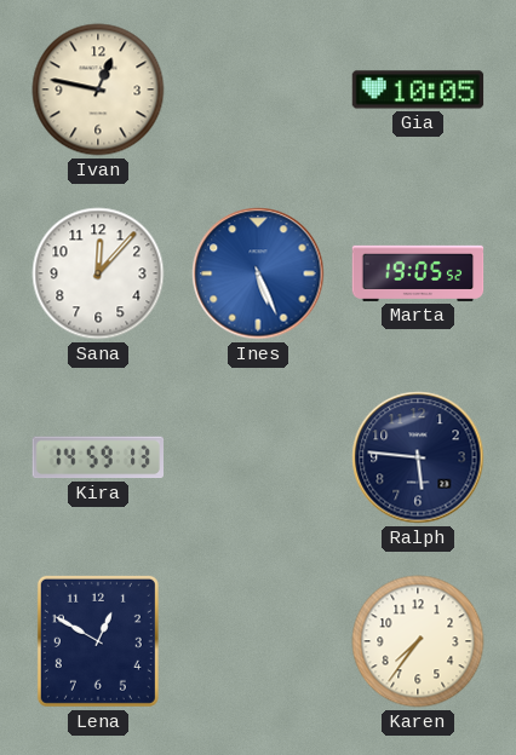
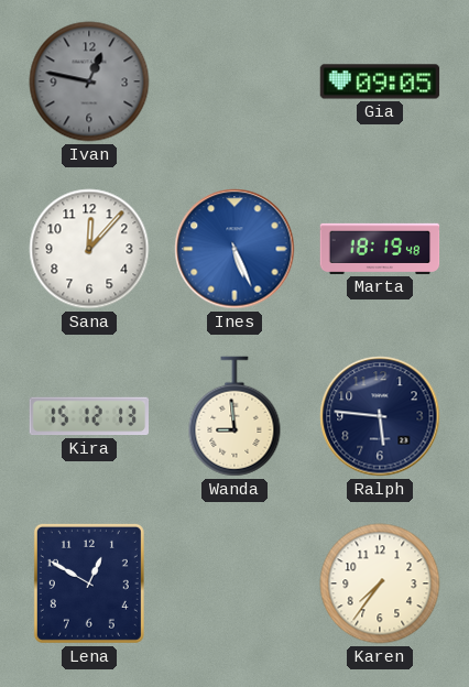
Ivan dial: cream -> grey
Gia: 10:05 -> 09:05
Marta: 19:05 -> 18:19
Kira: 14:59 -> 15:12
Wanda: none -> 8:59
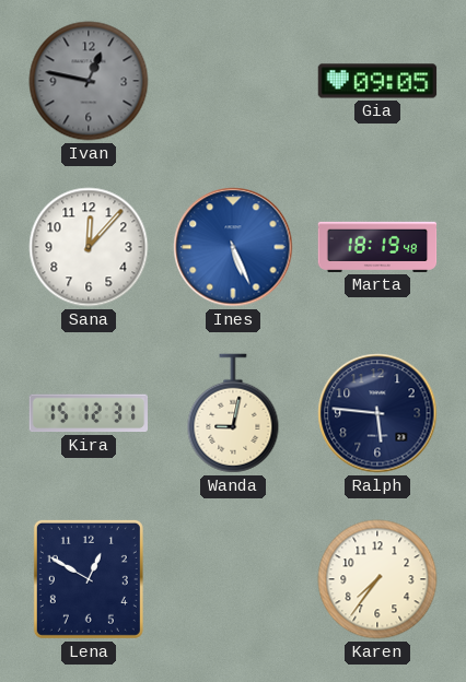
Kira: 15:12:13 -> 15:12:31
Wanda: 8:59 -> 9:02
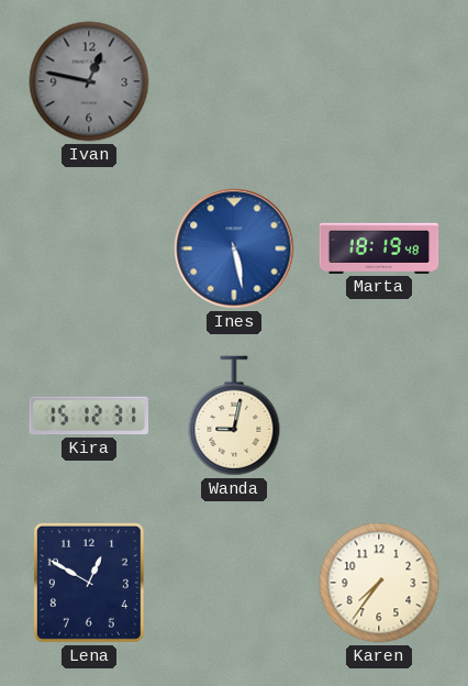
Gia: 09:05 -> none
Sana: 12:07 -> none
Ines: 5:26 -> 5:28
Ralph: 5:46 -> none
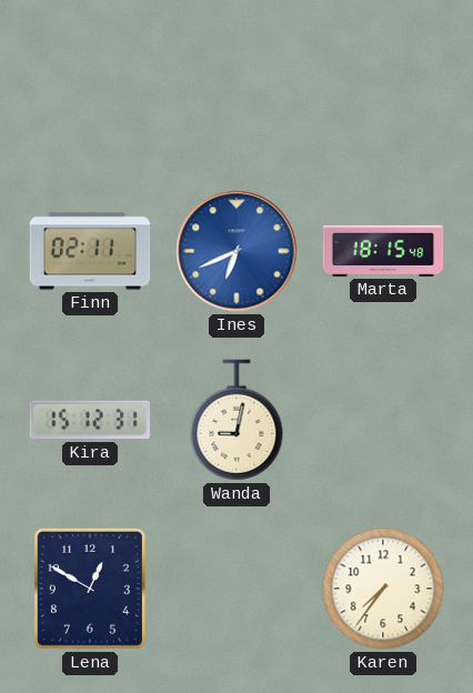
Ivan: 12:47 -> none
Finn: none -> 02:11
Ines: 5:28 -> 6:41
Marta: 18:19 -> 18:15
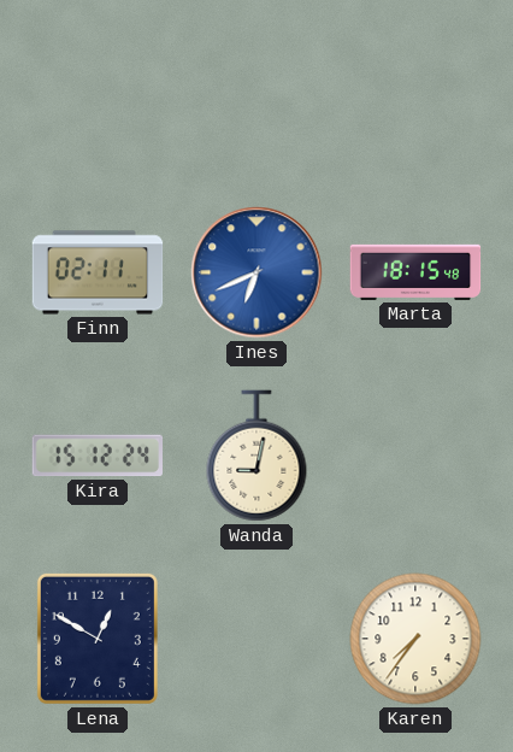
Kira: 15:12:31 -> 15:12:24
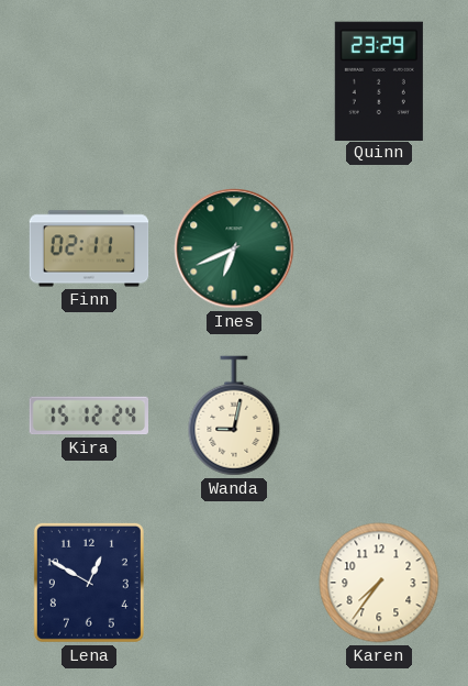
Quinn: none -> 23:29
Ines dial: blue -> green
Marta: 18:15 -> none
